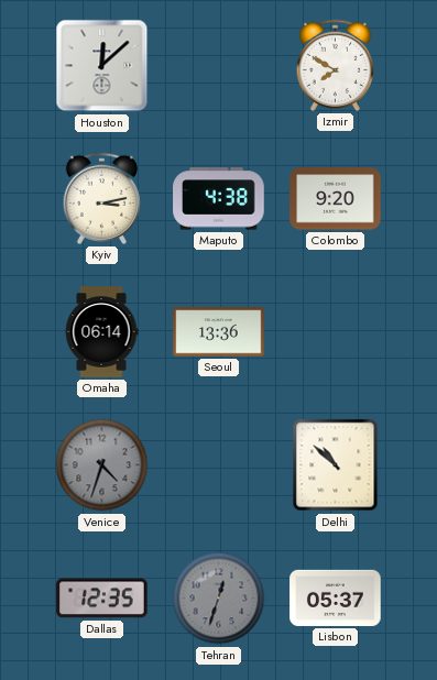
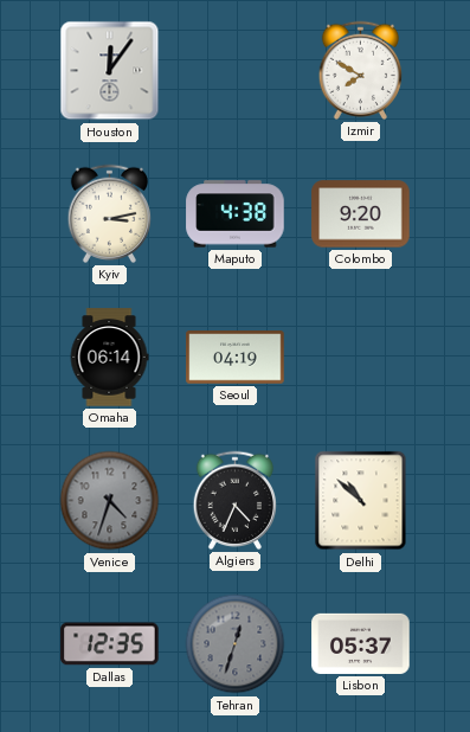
Houston: 12:08 -> 12:06
Seoul: 13:36 -> 04:19
Algiers: none -> 4:34
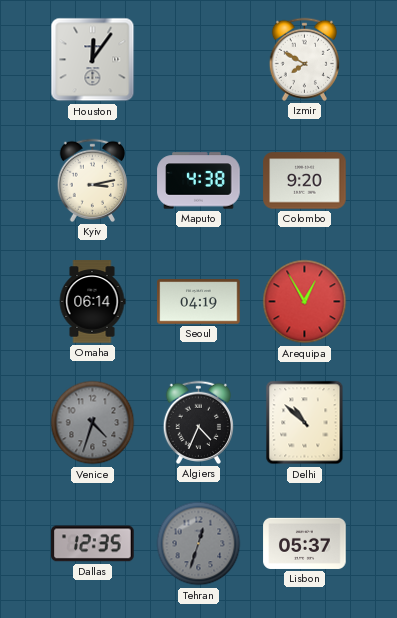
Arequipa: none -> 12:55
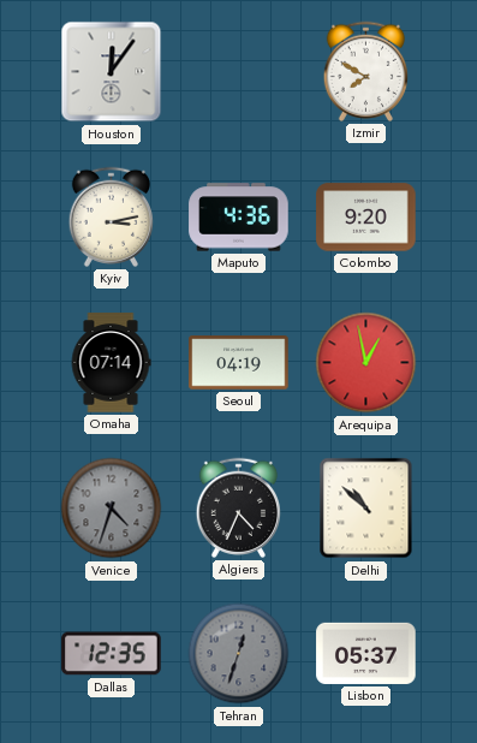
Maputo: 4:38 -> 4:36
Omaha: 06:14 -> 07:14
Arequipa: 12:55 -> 12:58
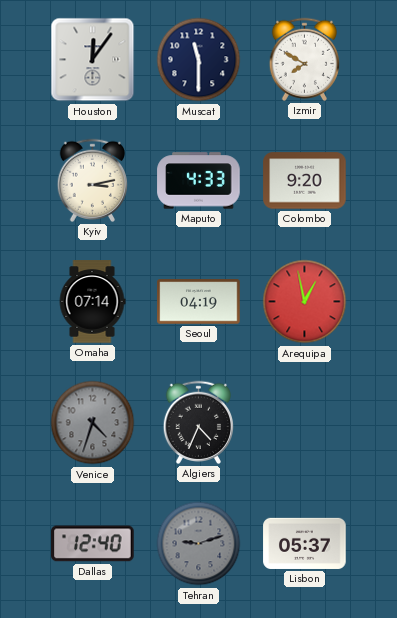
Muscat: none -> 11:30
Maputo: 4:36 -> 4:33
Delhi: 10:52 -> none
Dallas: 12:35 -> 12:40
Tehran: 12:33 -> 9:12
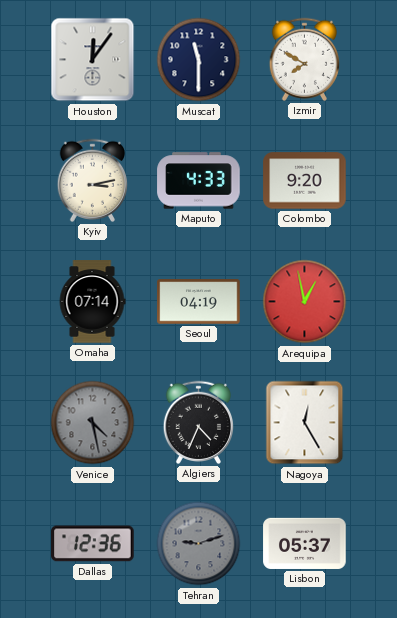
Venice: 4:33 -> 4:28
Nagoya: none -> 12:25
Dallas: 12:40 -> 12:36
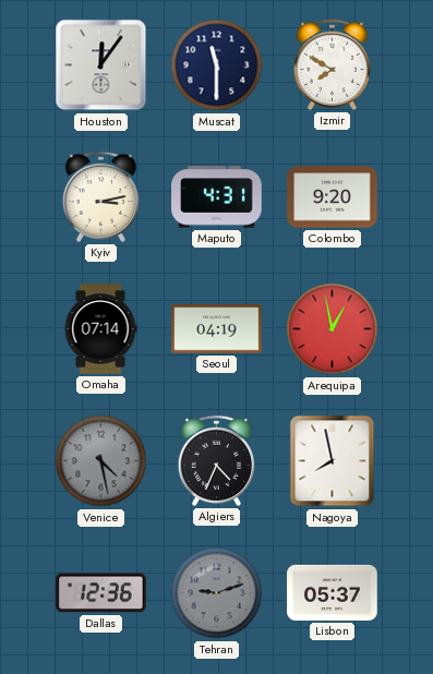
Maputo: 4:33 -> 4:31
Nagoya: 12:25 -> 7:58
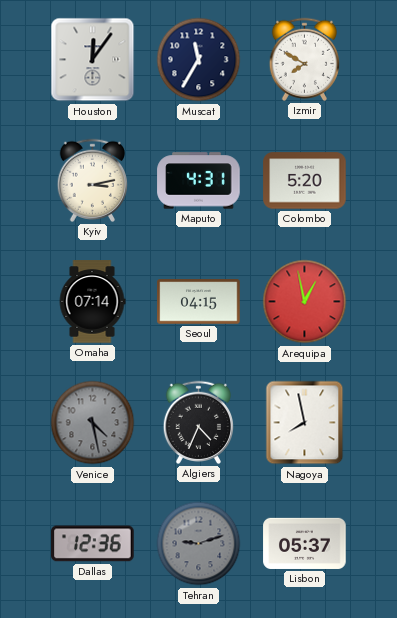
Muscat: 11:30 -> 11:35
Colombo: 9:20 -> 5:20
Seoul: 04:19 -> 04:15
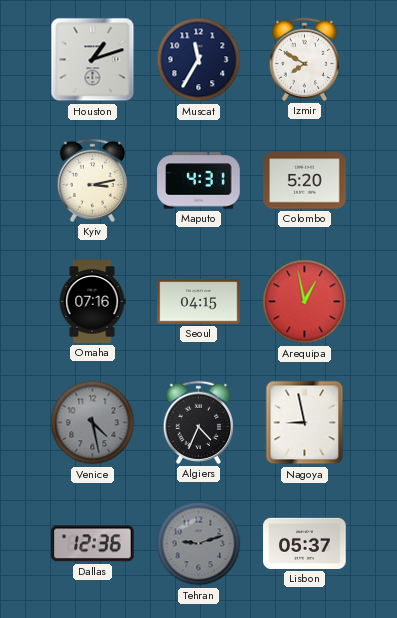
Houston: 12:06 -> 1:12
Omaha: 07:14 -> 07:16
Nagoya: 7:58 -> 8:58
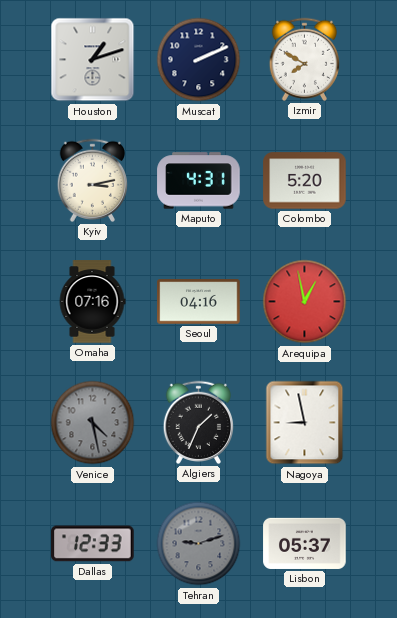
Muscat: 11:35 -> 2:11
Seoul: 04:15 -> 04:16
Algiers: 4:34 -> 1:34
Dallas: 12:36 -> 12:33
